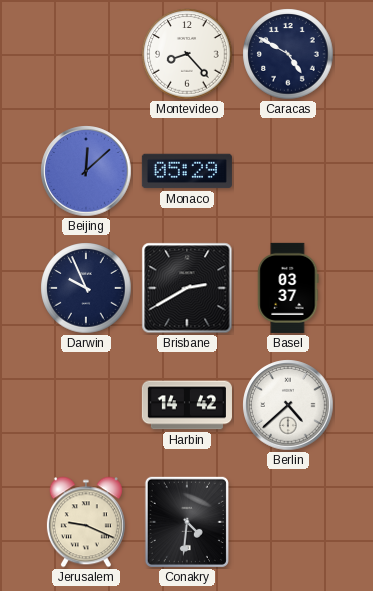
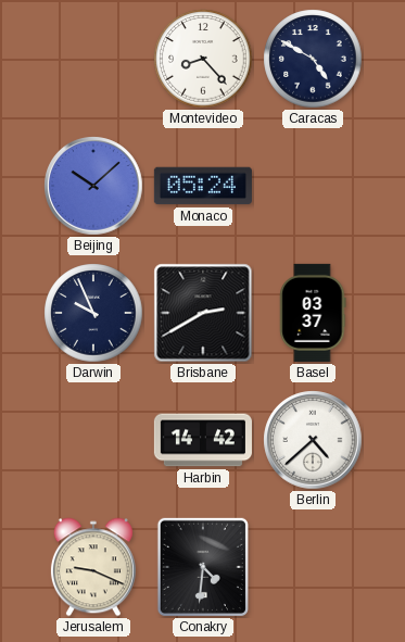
Beijing: 12:08 -> 10:08
Monaco: 05:29 -> 05:24
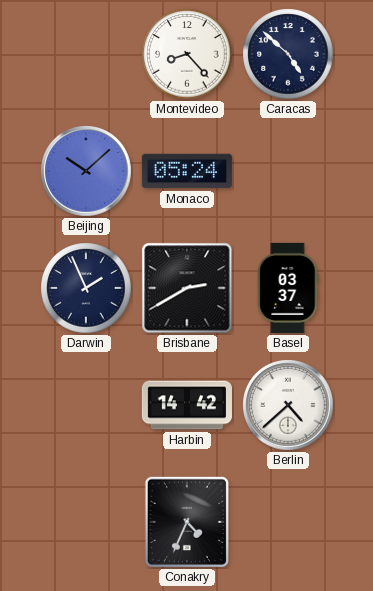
Caracas: 4:50 -> 4:52
Darwin: 9:56 -> 1:56
Jerusalem: 9:19 -> none
Conakry: 4:31 -> 4:34
